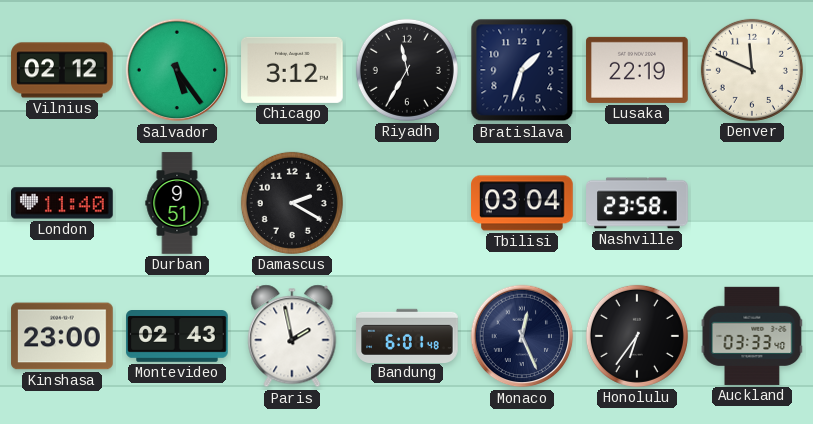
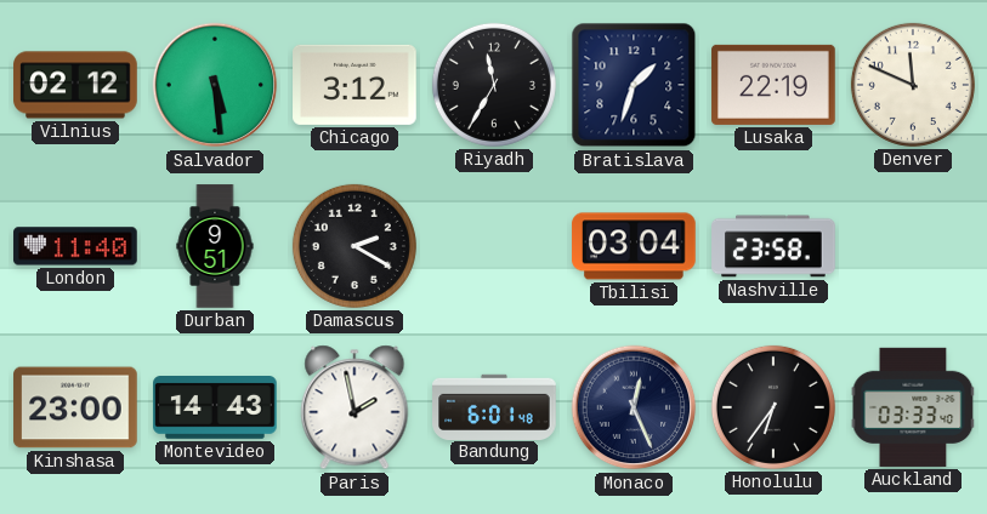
Salvador: 5:24 -> 5:29
Montevideo: 02:43 -> 14:43
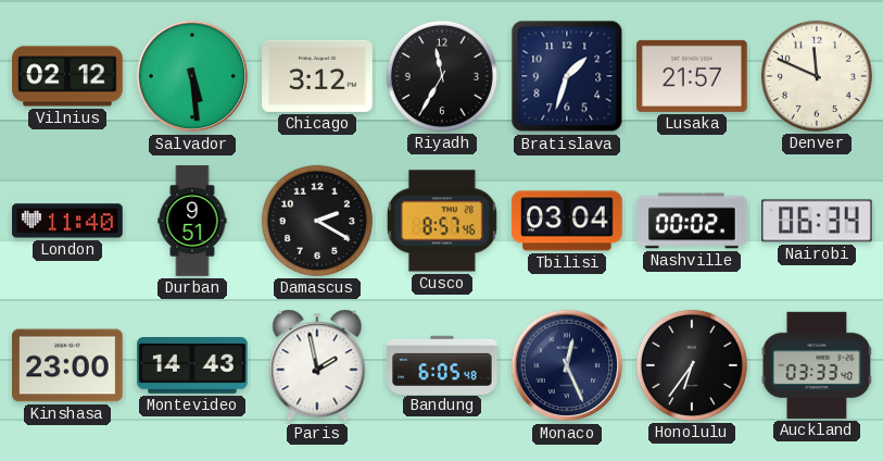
Lusaka: 22:19 -> 21:57
Cusco: none -> 8:57
Nashville: 23:58 -> 00:02
Nairobi: none -> 06:34
Bandung: 6:01 -> 6:05
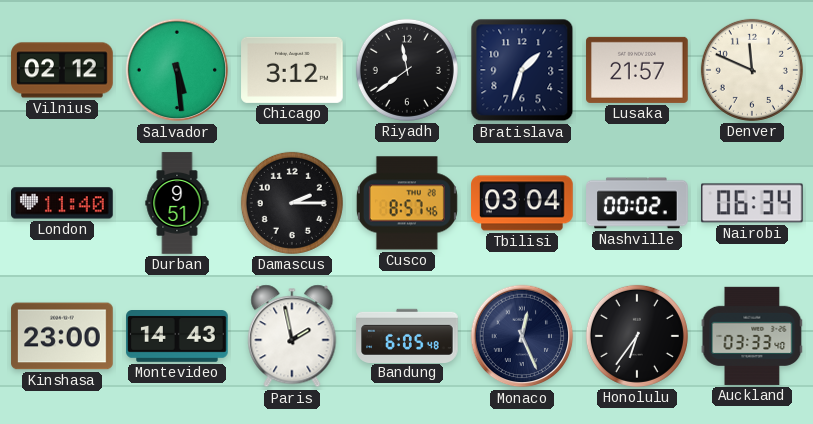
Riyadh: 11:35 -> 11:39
Damascus: 2:20 -> 2:15
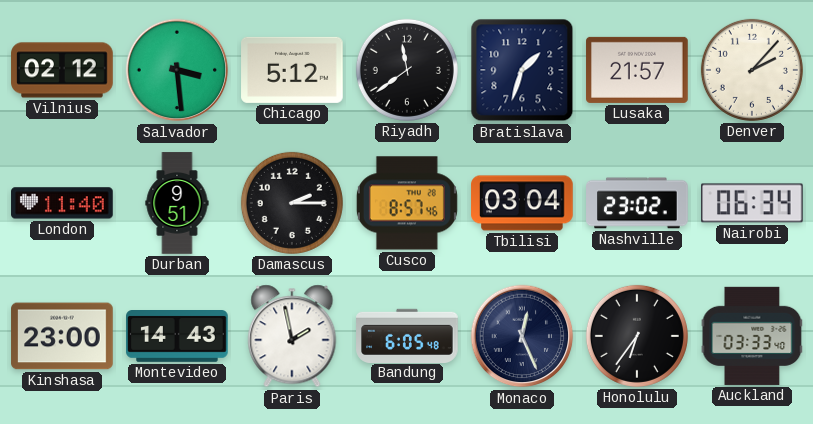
Salvador: 5:29 -> 3:29
Chicago: 3:12 -> 5:12
Denver: 11:49 -> 2:07
Nashville: 00:02 -> 23:02
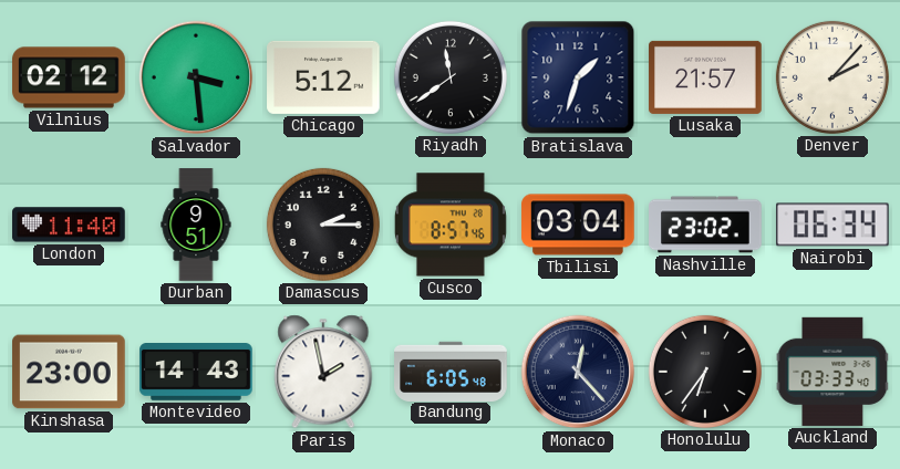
Monaco: 12:26 -> 12:23
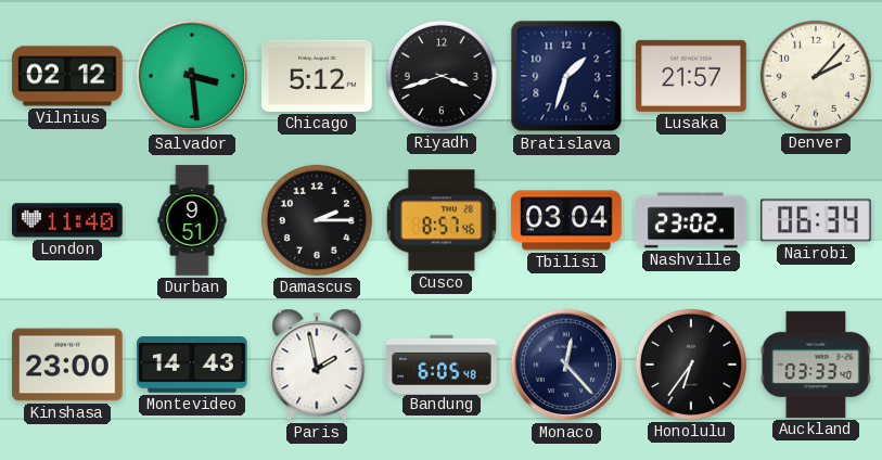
Riyadh: 11:39 -> 3:42
